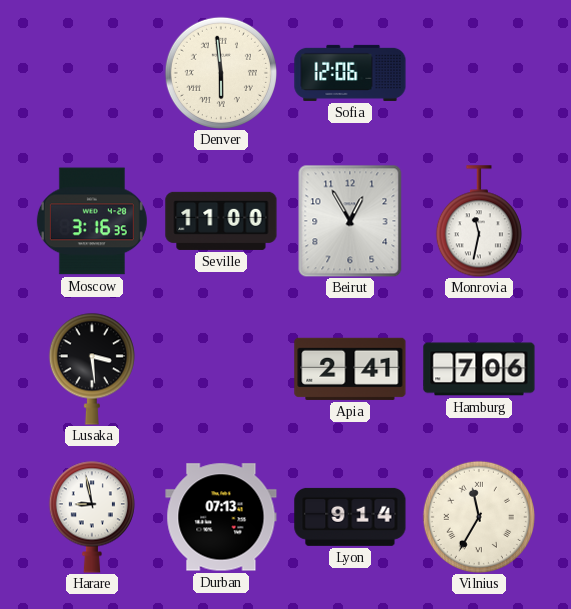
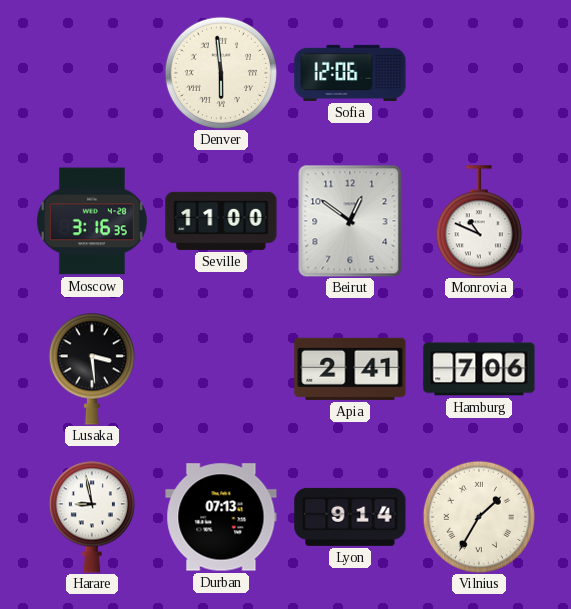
Beirut: 12:55 -> 12:51
Monrovia: 11:32 -> 10:49
Vilnius: 11:35 -> 1:35
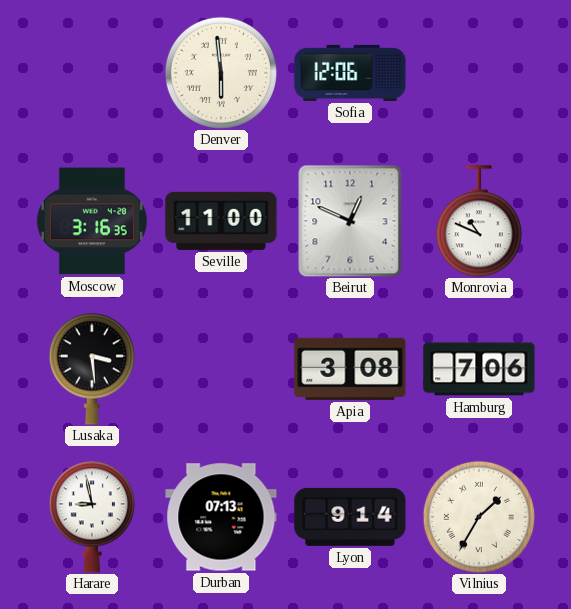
Beirut: 12:51 -> 12:49
Apia: 2:41 -> 3:08
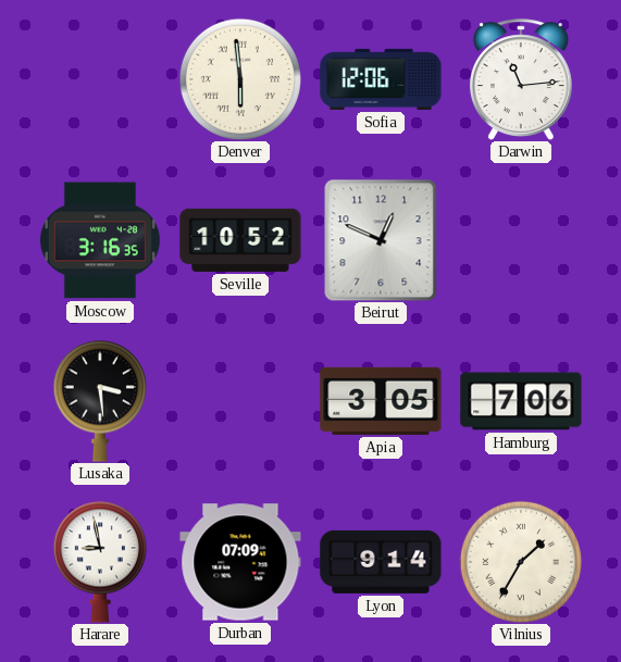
Darwin: none -> 11:14
Seville: 11:00 -> 10:52
Monrovia: 10:49 -> none
Apia: 3:08 -> 3:05
Durban: 07:13 -> 07:09
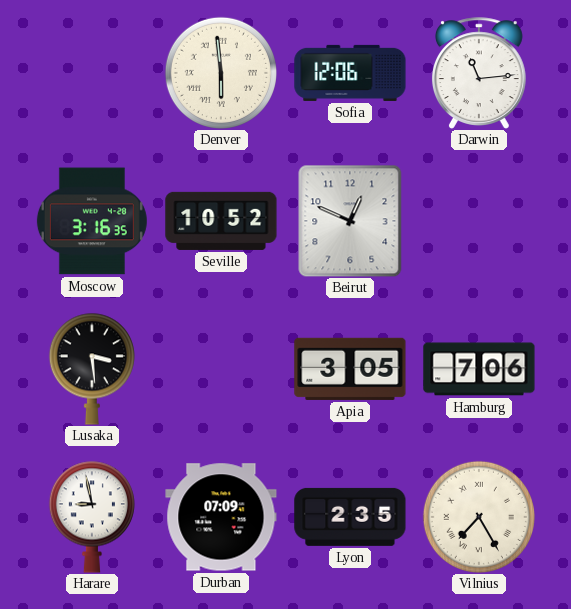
Lyon: 9:14 -> 2:35
Vilnius: 1:35 -> 7:25
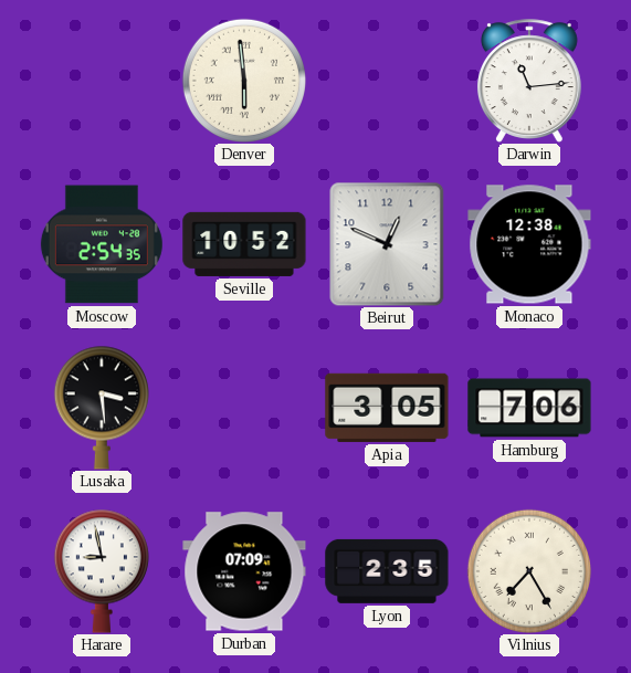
Sofia: 12:06 -> none
Moscow: 3:16 -> 2:54
Monaco: none -> 12:38
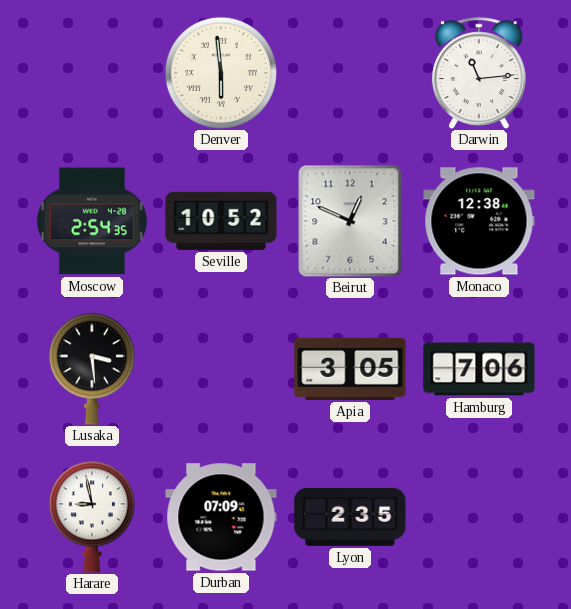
Vilnius: 7:25 -> none
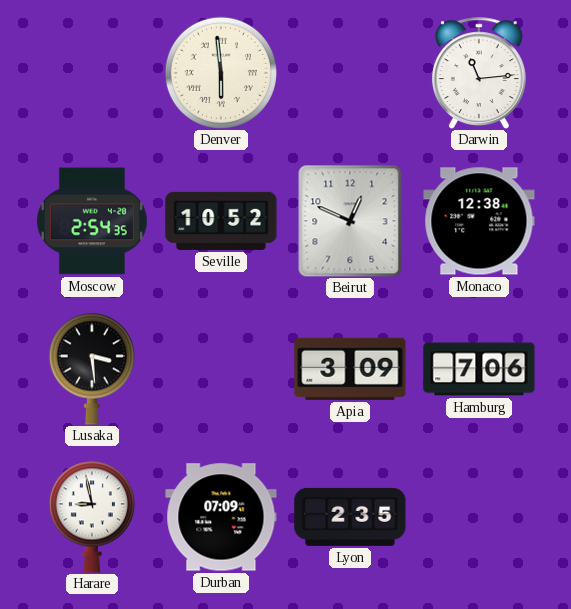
Apia: 3:05 -> 3:09
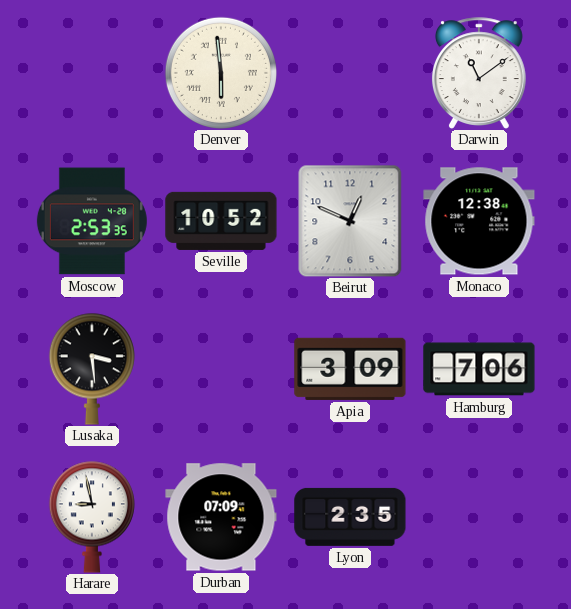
Darwin: 11:14 -> 11:09
Moscow: 2:54 -> 2:53
